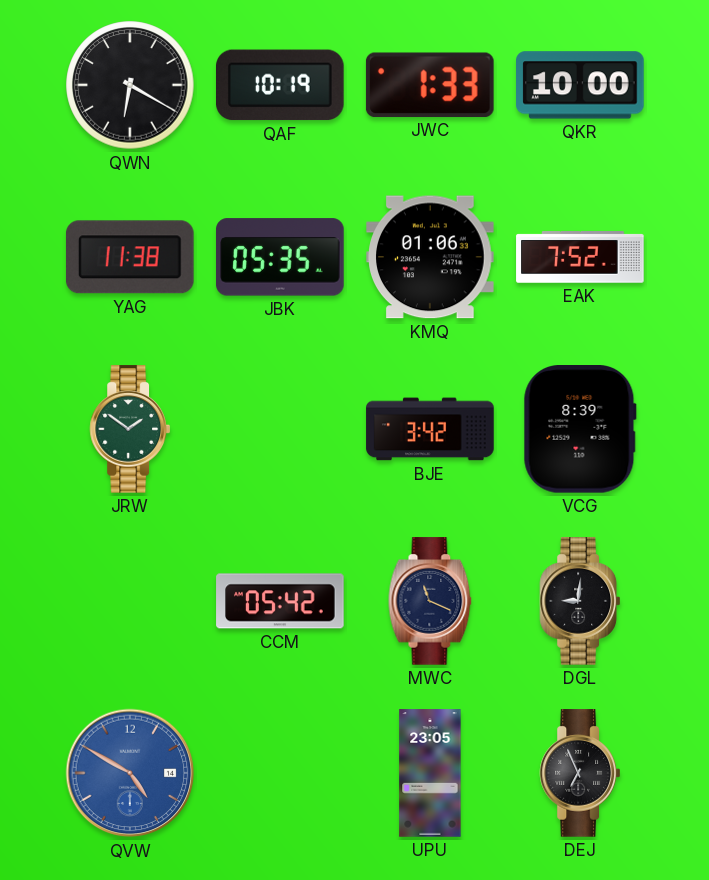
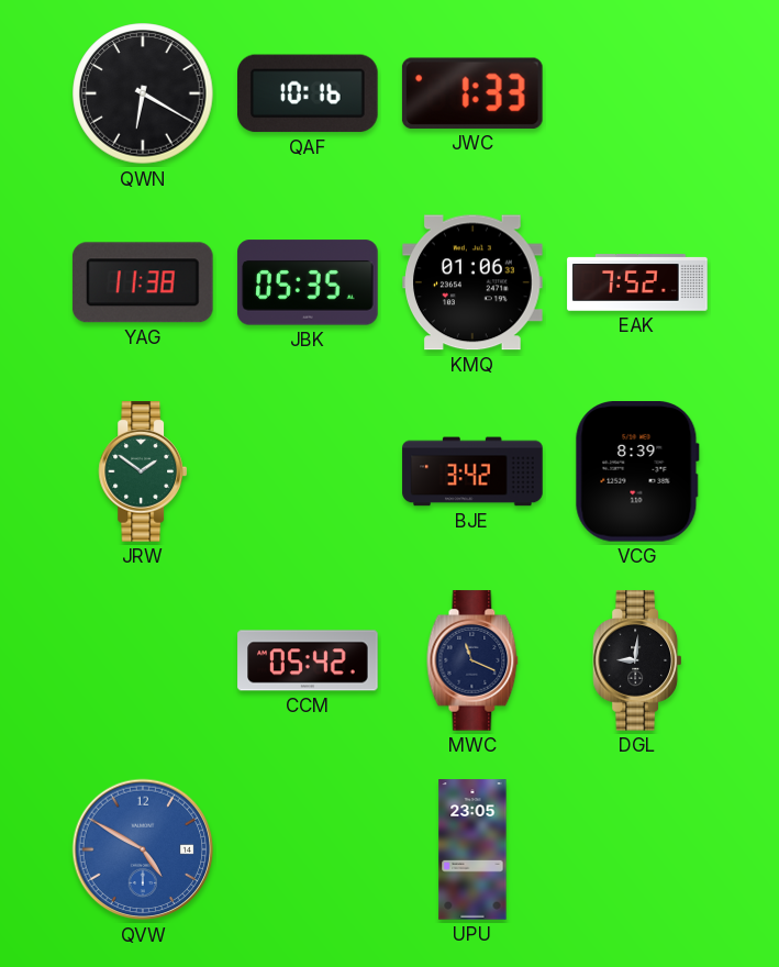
QAF: 10:19 -> 10:16
QKR: 10:00 -> none
DEJ: 6:56 -> none
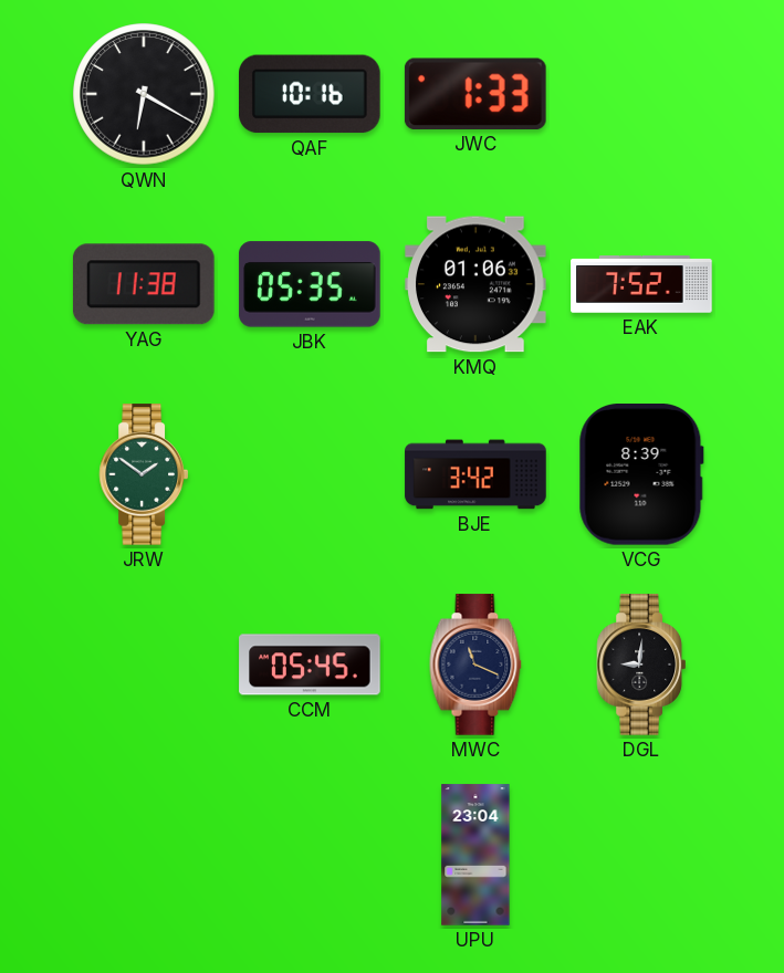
CCM: 05:42 -> 05:45
QVW: 4:50 -> none
UPU: 23:05 -> 23:04
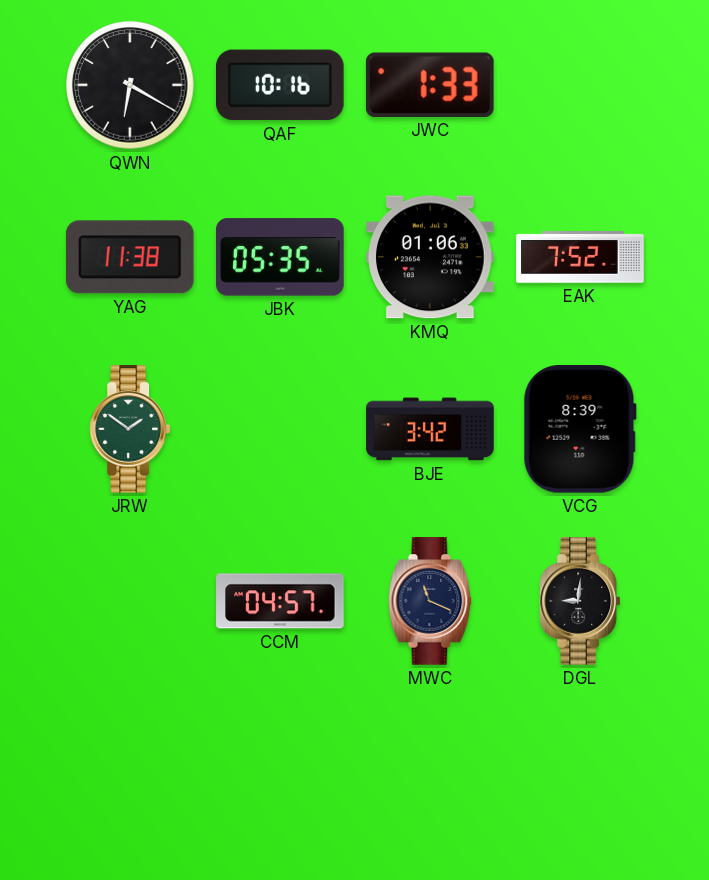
CCM: 05:45 -> 04:57
UPU: 23:04 -> none
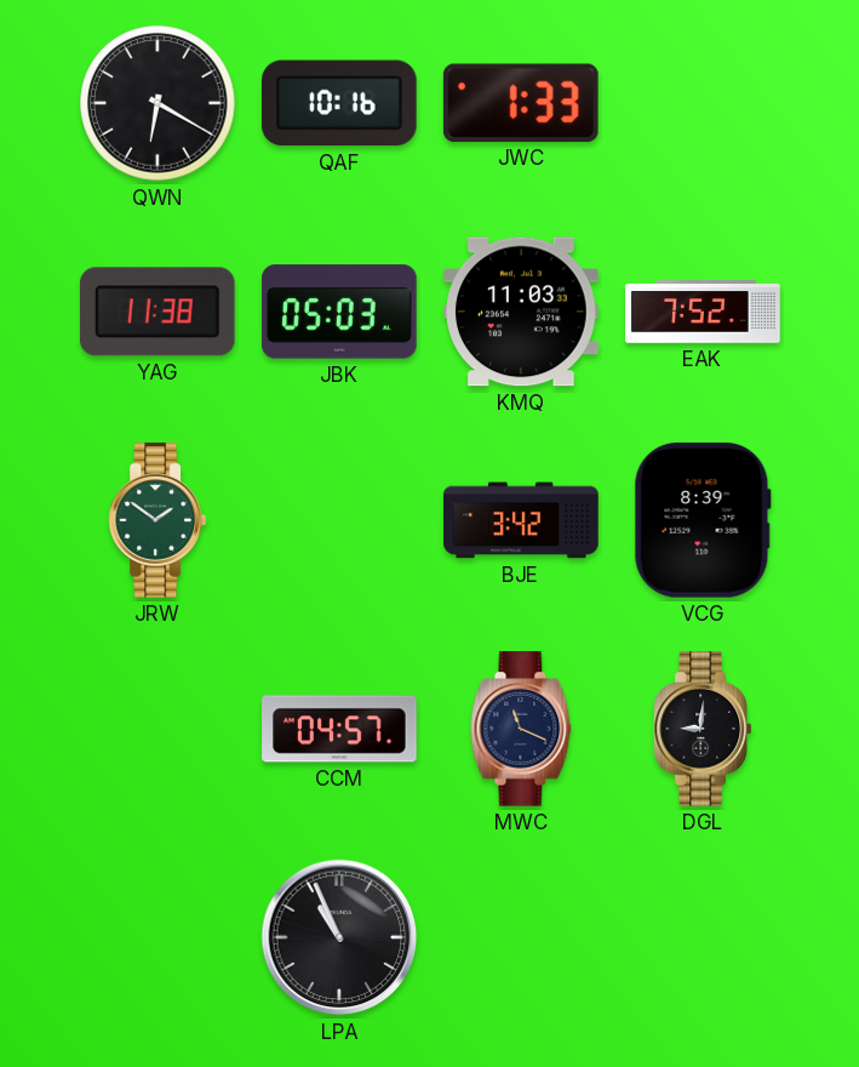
JBK: 05:35 -> 05:03
KMQ: 01:06 -> 11:03
LPA: none -> 10:56
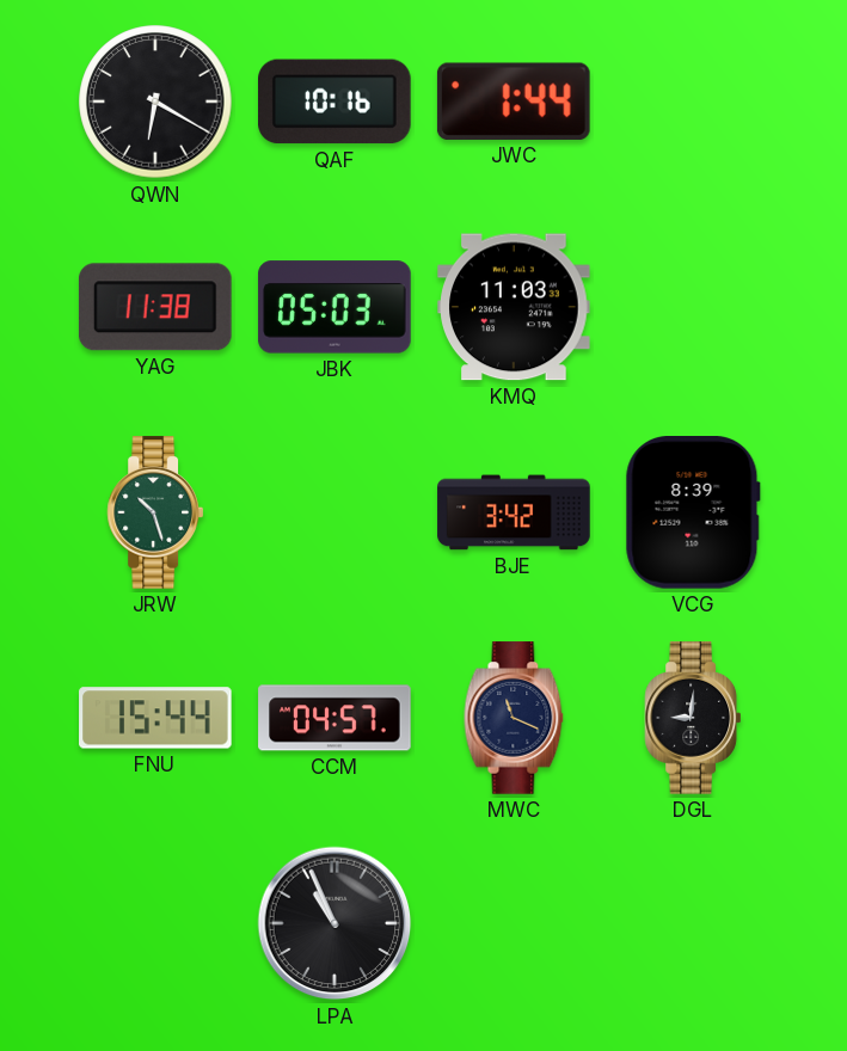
JWC: 1:33 -> 1:44
EAK: 7:52 -> none
JRW: 1:51 -> 10:27
FNU: none -> 15:44
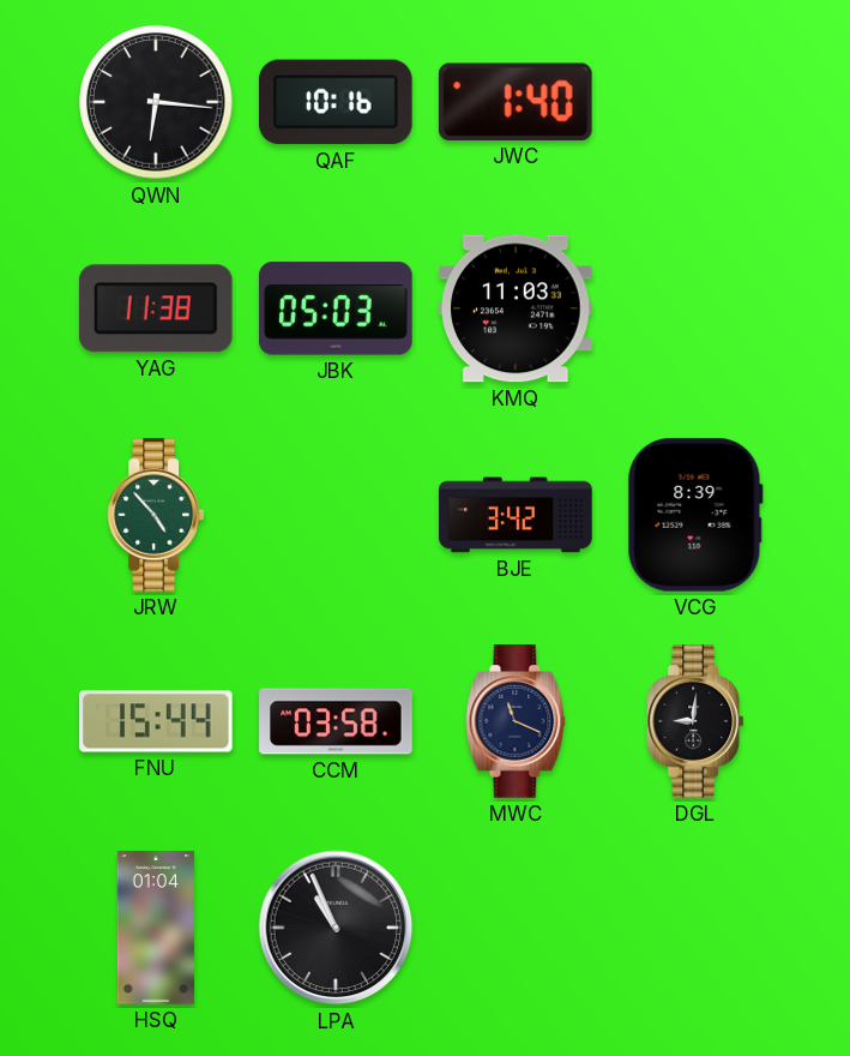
QWN: 6:20 -> 6:16
JWC: 1:44 -> 1:40
JRW: 10:27 -> 4:53
CCM: 04:57 -> 03:58
HSQ: none -> 01:04
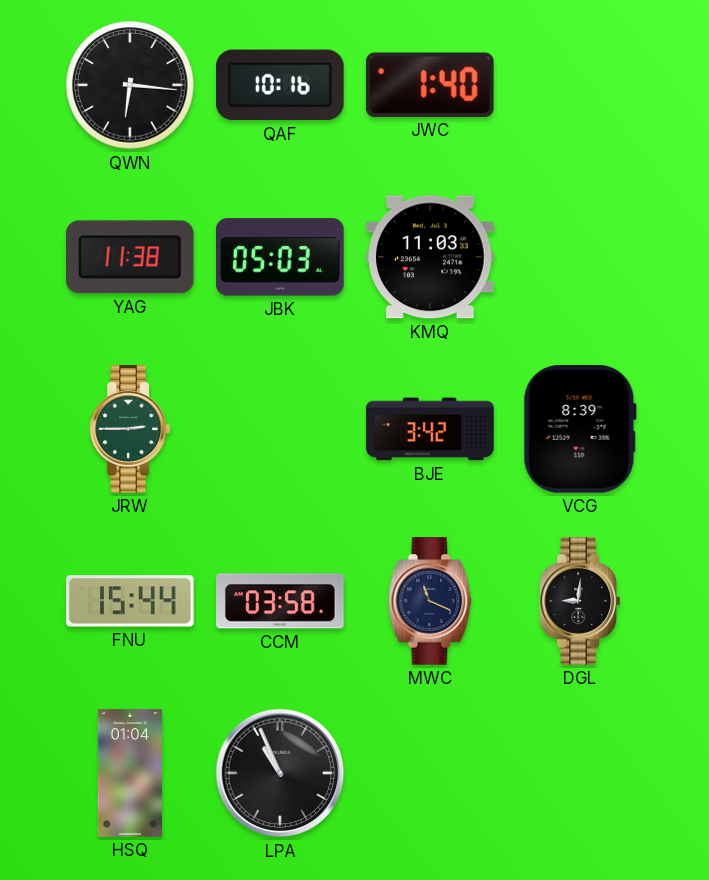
JRW: 4:53 -> 2:45
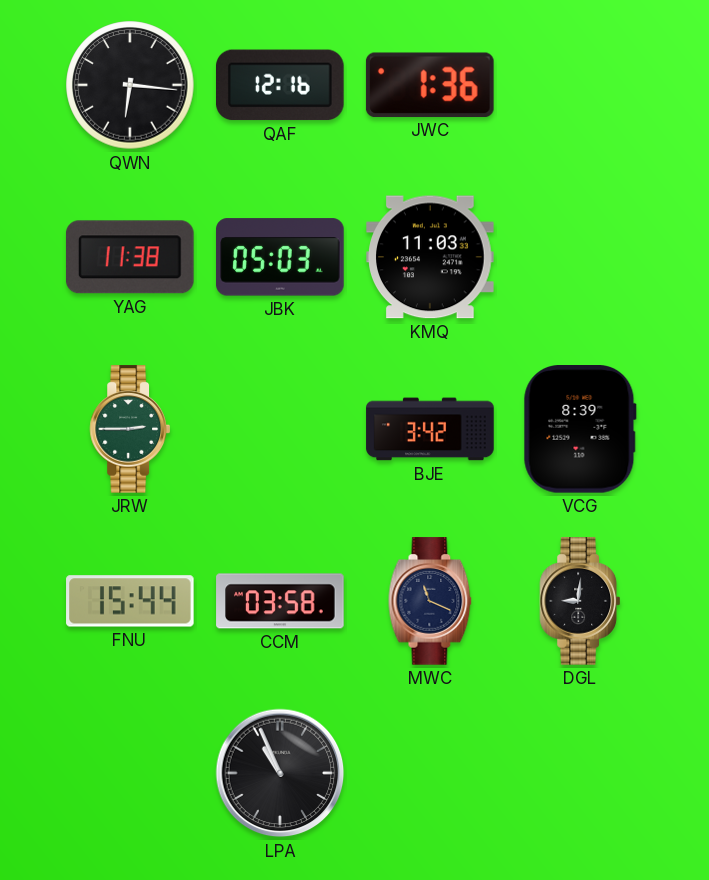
QAF: 10:16 -> 12:16
JWC: 1:40 -> 1:36
HSQ: 01:04 -> none
